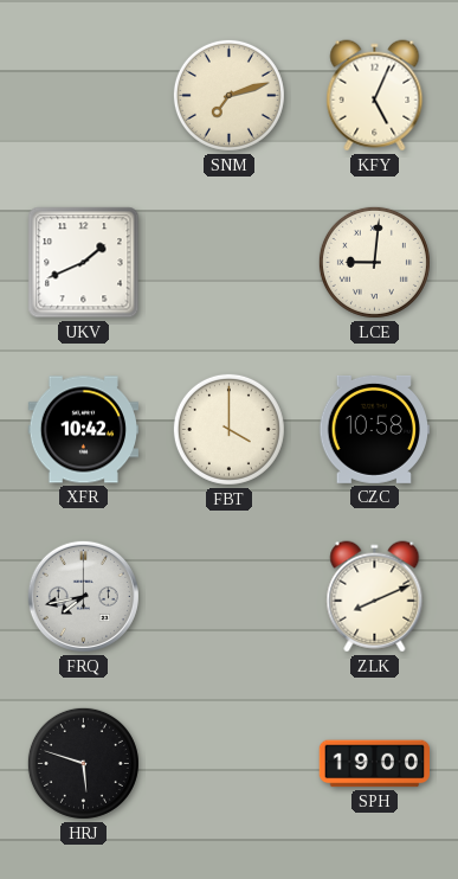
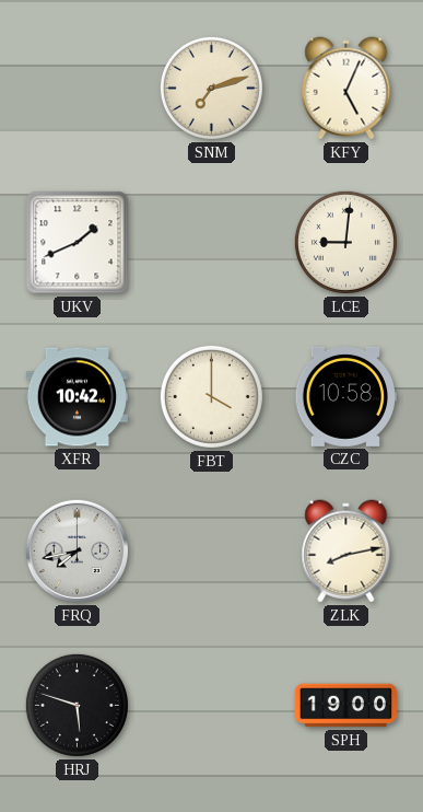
ZLK: 8:11 -> 8:13
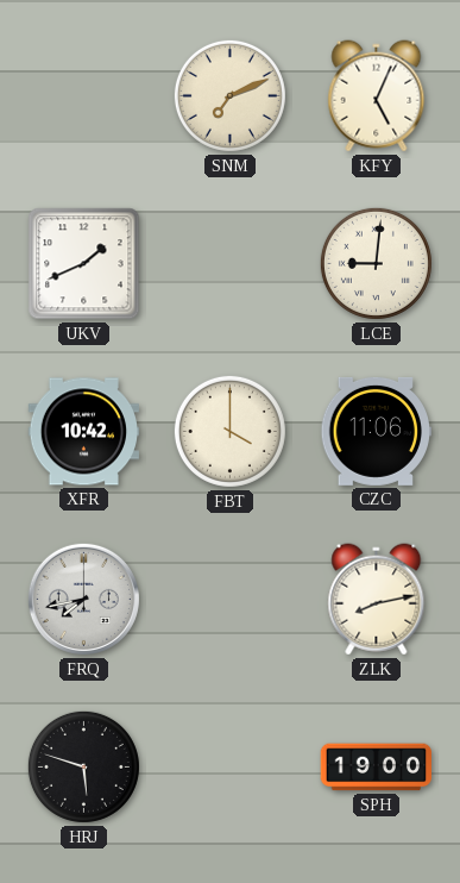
SNM: 7:12 -> 7:11
CZC: 10:58 -> 11:06
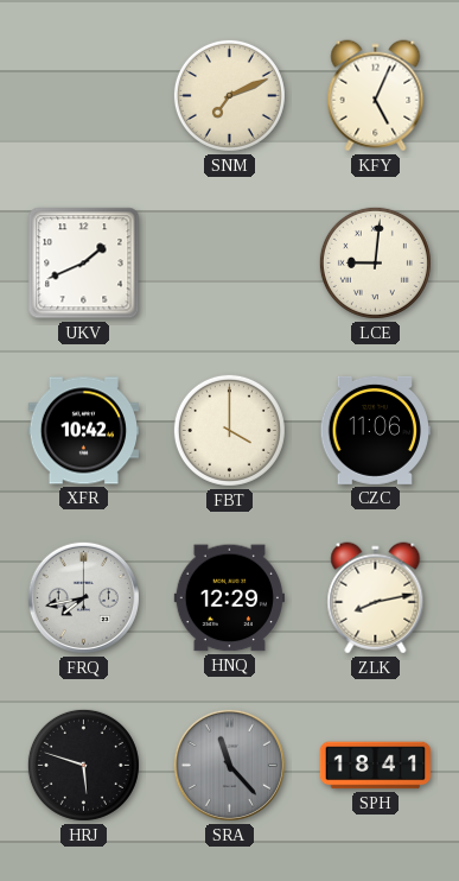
HNQ: none -> 12:29
SRA: none -> 11:23
SPH: 19:00 -> 18:41
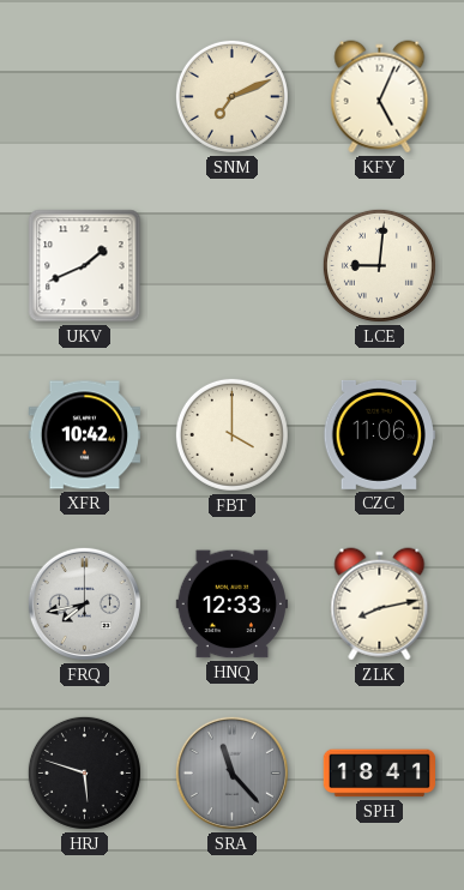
HNQ: 12:29 -> 12:33
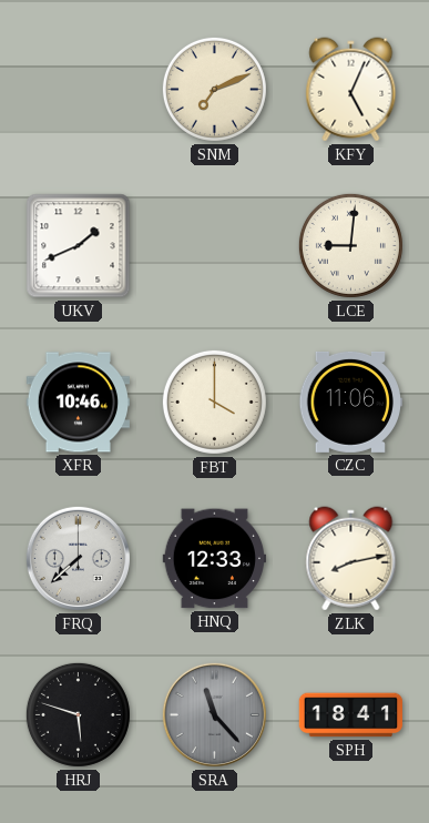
XFR: 10:42 -> 10:46
FRQ: 7:43 -> 7:38
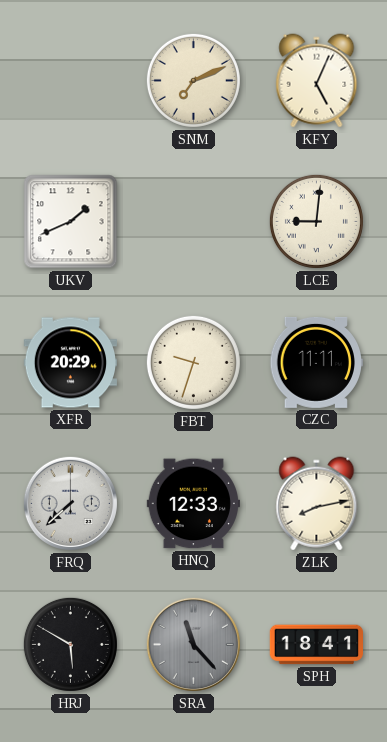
XFR: 10:46 -> 20:29
FBT: 4:00 -> 9:33
CZC: 11:06 -> 11:11
HRJ: 5:48 -> 5:50
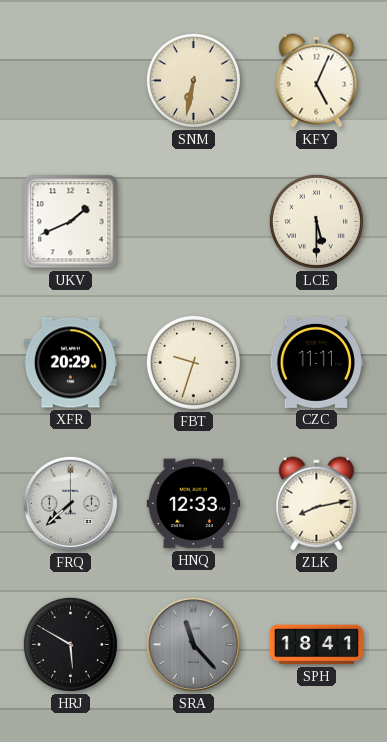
SNM: 7:11 -> 6:32
LCE: 9:01 -> 5:30
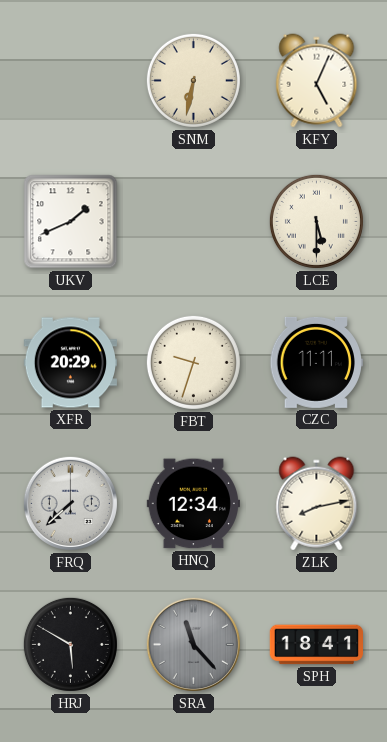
HNQ: 12:33 -> 12:34
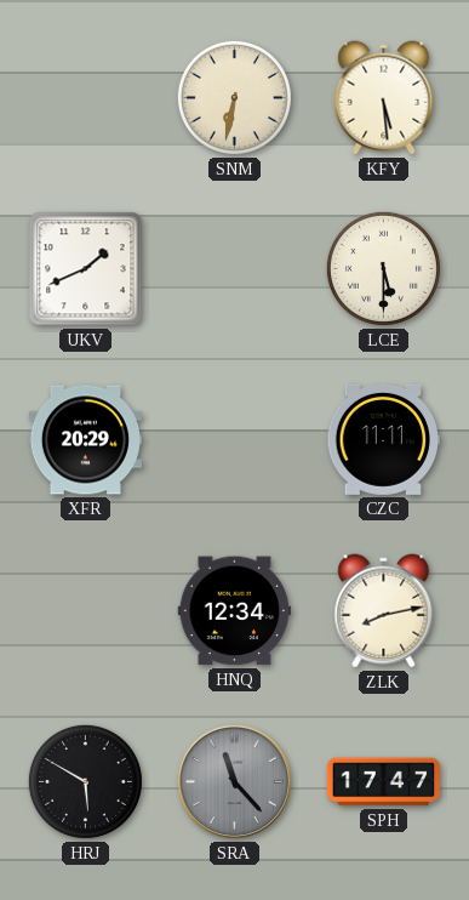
KFY: 5:04 -> 5:29
FBT: 9:33 -> none
FRQ: 7:38 -> none
SPH: 18:41 -> 17:47
